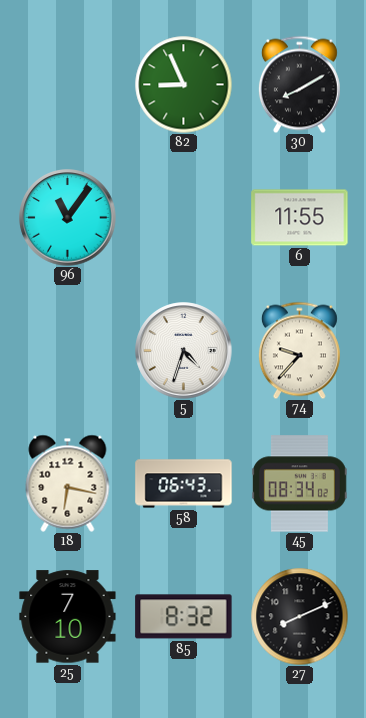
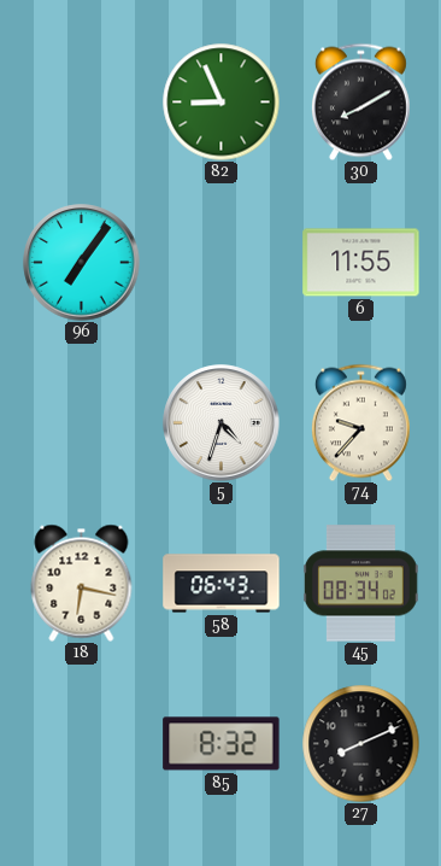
96: 11:06 -> 7:06
25: 7:10 -> none
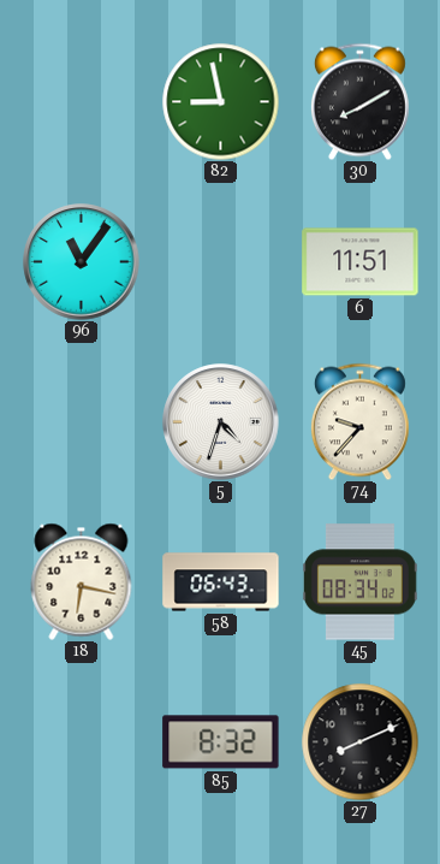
82: 8:56 -> 8:58
96: 7:06 -> 11:06
6: 11:55 -> 11:51
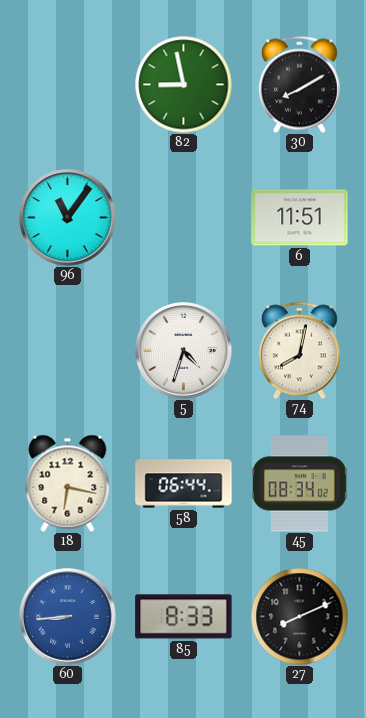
74: 9:37 -> 8:02
58: 06:43 -> 06:44
60: none -> 8:44
85: 8:32 -> 8:33
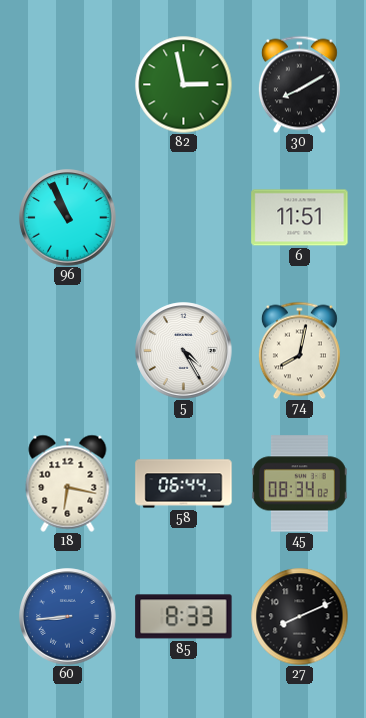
82: 8:58 -> 2:58
96: 11:06 -> 10:56
5: 4:33 -> 4:25
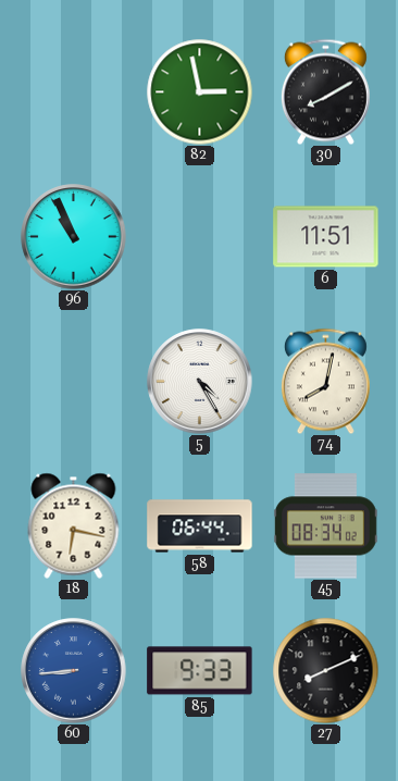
85: 8:33 -> 9:33
